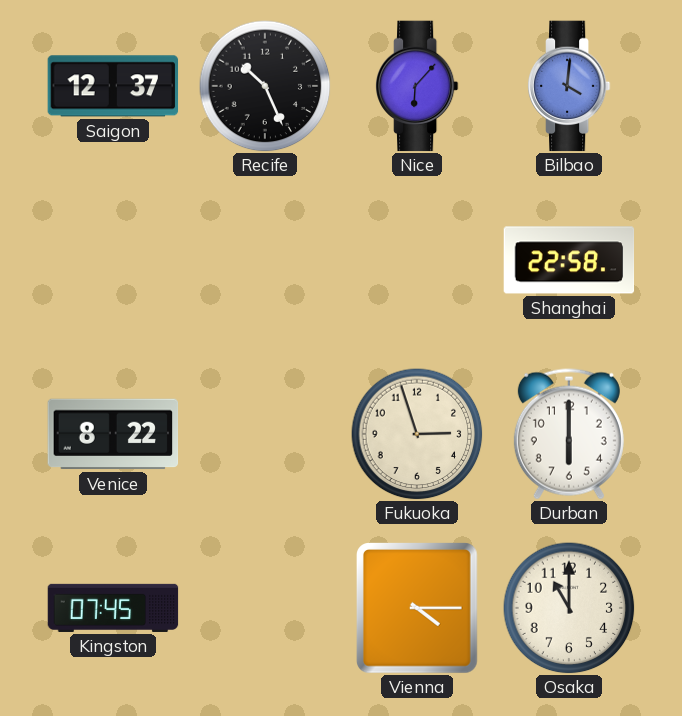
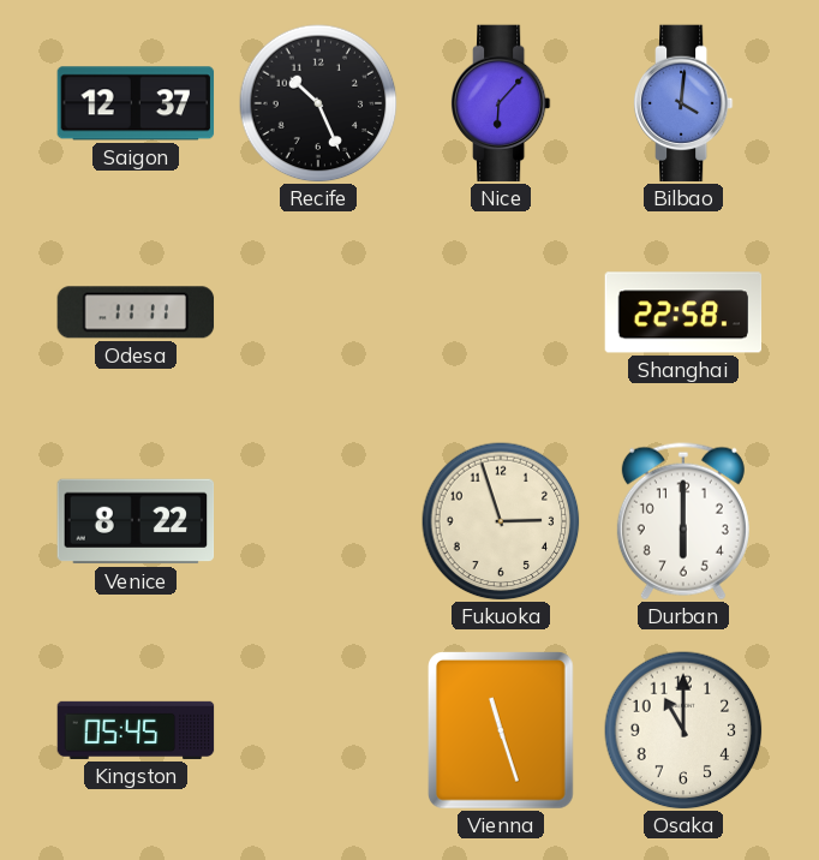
Odesa: none -> 11:11
Kingston: 07:45 -> 05:45
Vienna: 4:15 -> 11:27
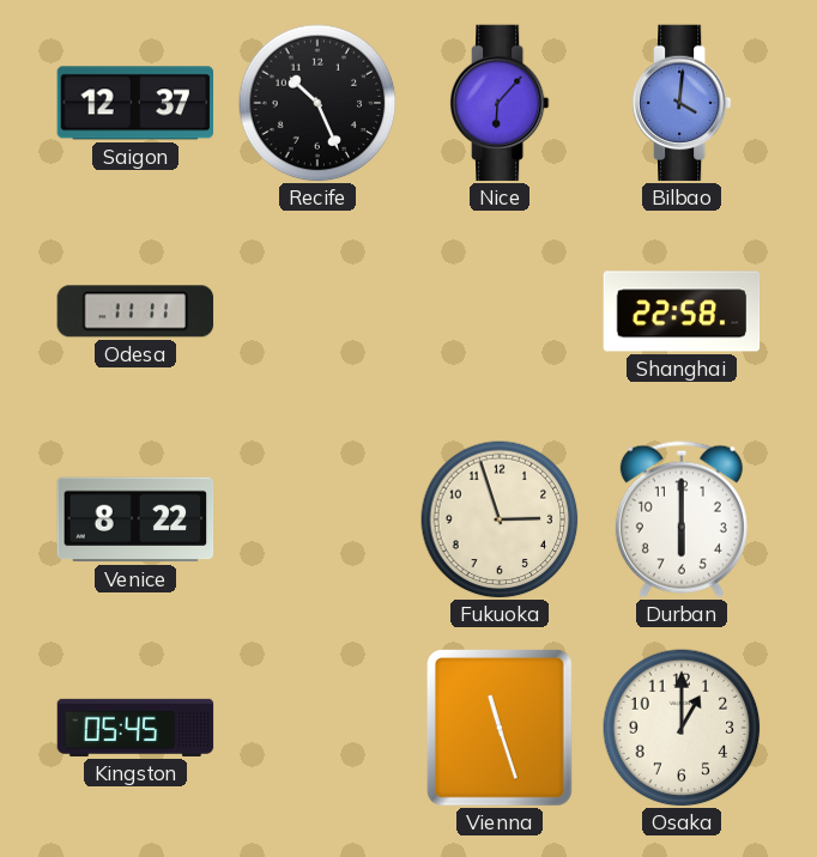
Osaka: 11:00 -> 1:00
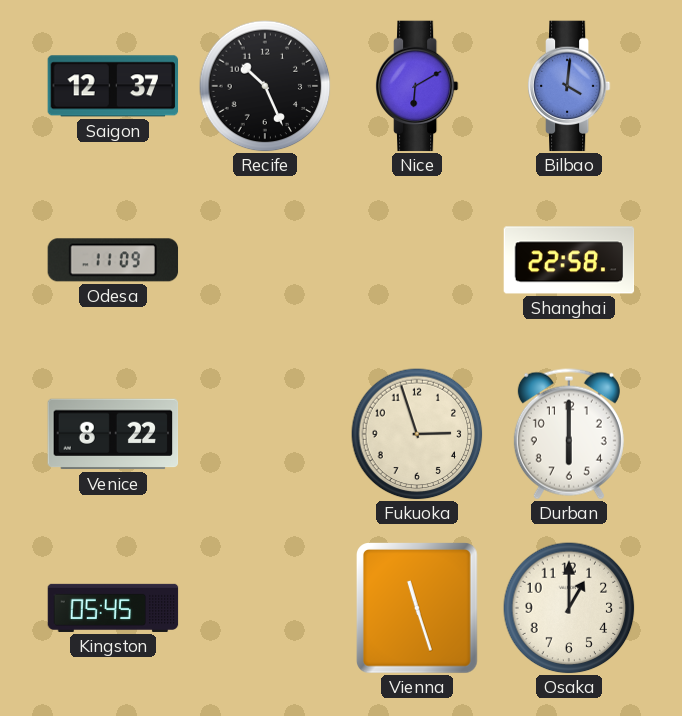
Nice: 6:07 -> 6:10
Odesa: 11:11 -> 11:09
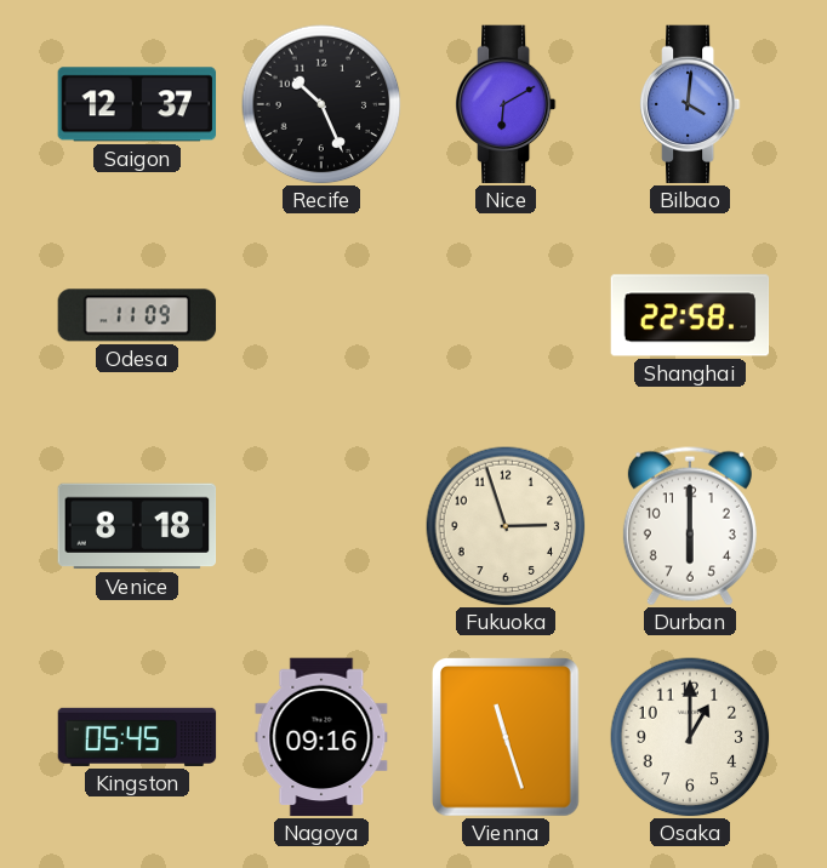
Venice: 8:22 -> 8:18
Nagoya: none -> 09:16
